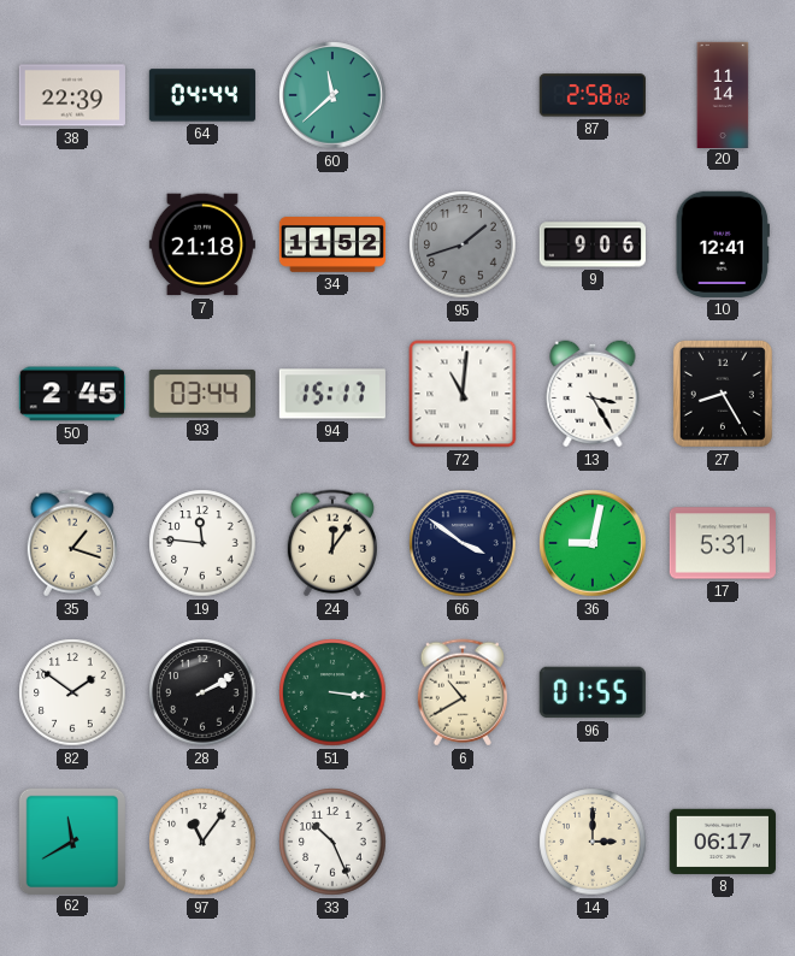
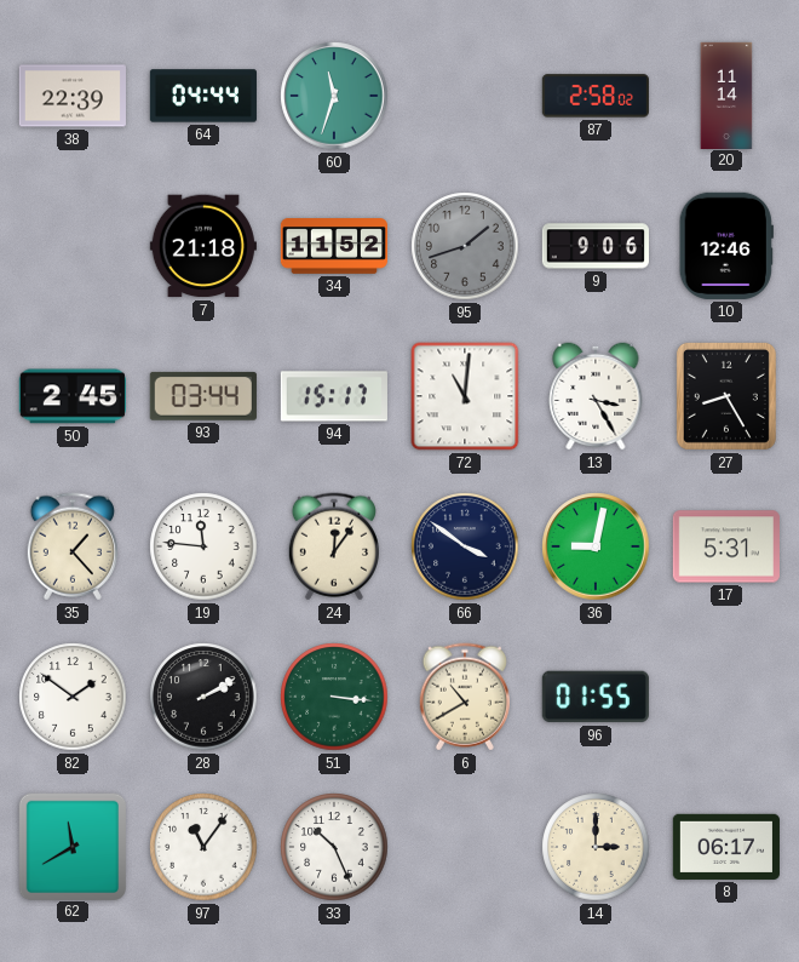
60: 11:38 -> 11:33
10: 12:41 -> 12:46
35: 1:18 -> 1:23
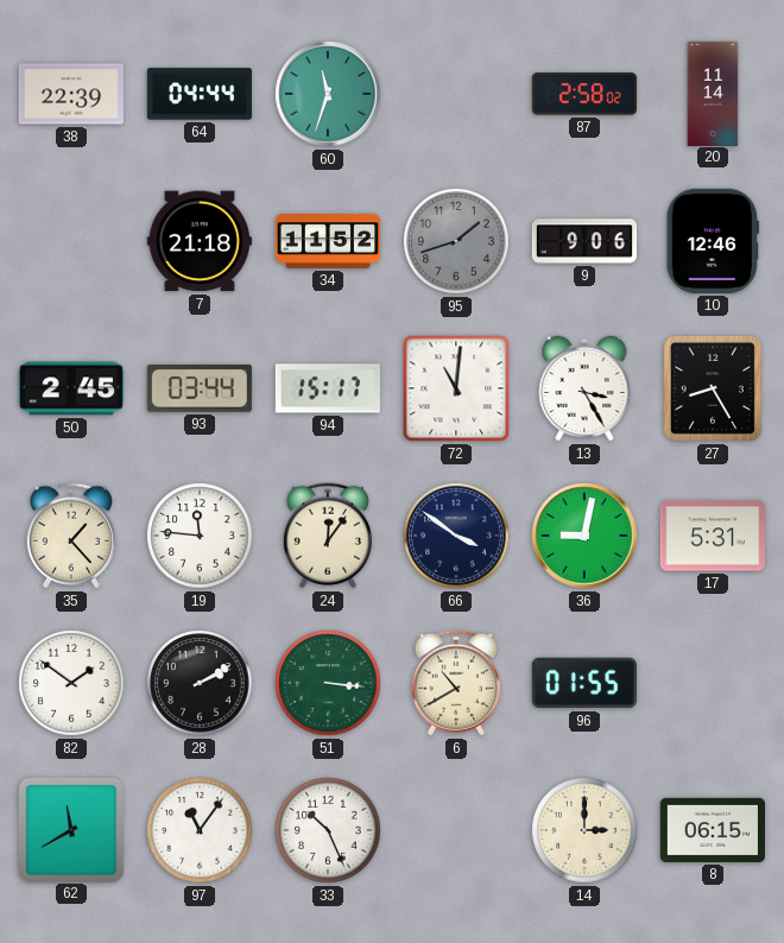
8: 06:17 -> 06:15
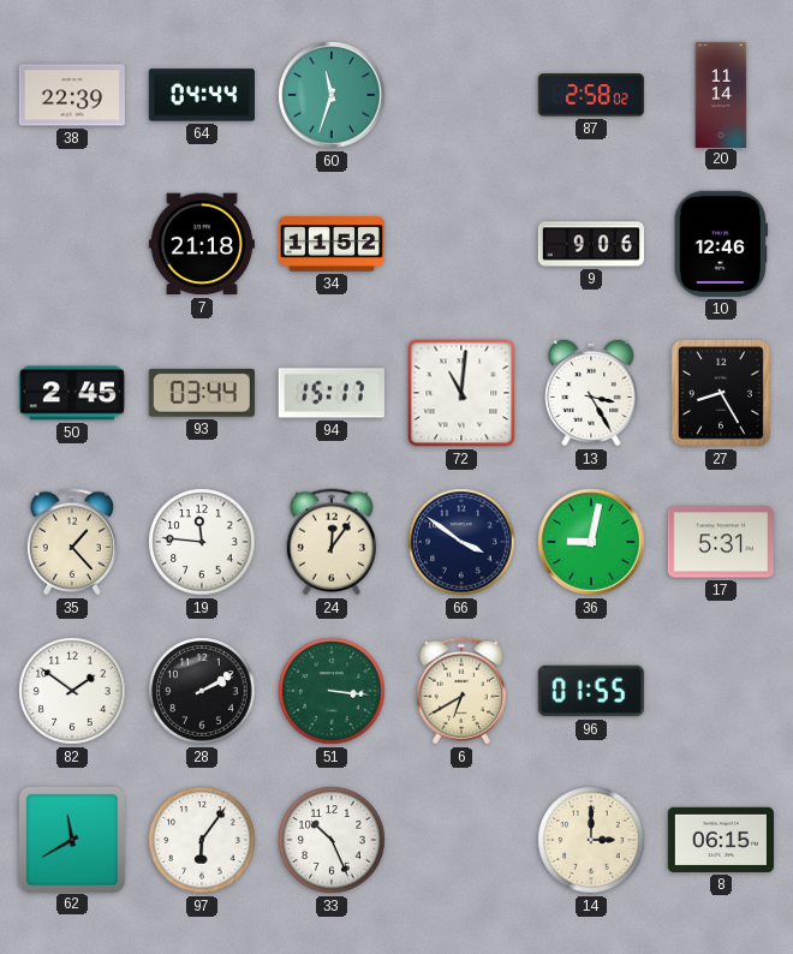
95: 1:42 -> none
6: 10:40 -> 6:40
97: 11:06 -> 6:06
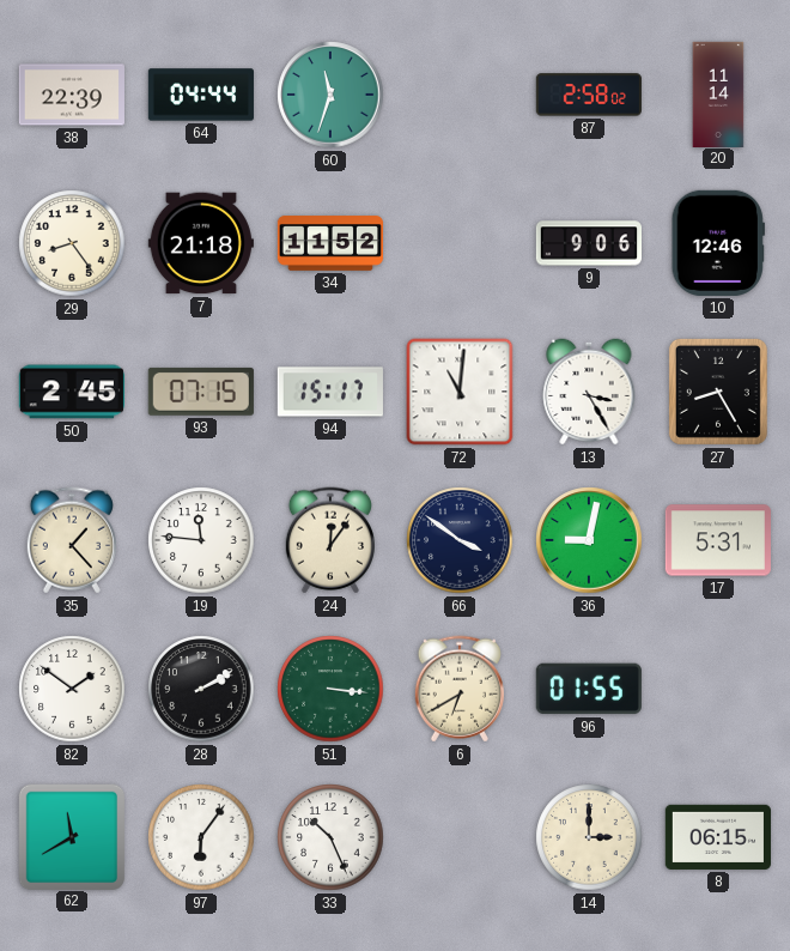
29: none -> 8:24
93: 03:44 -> 07:15
